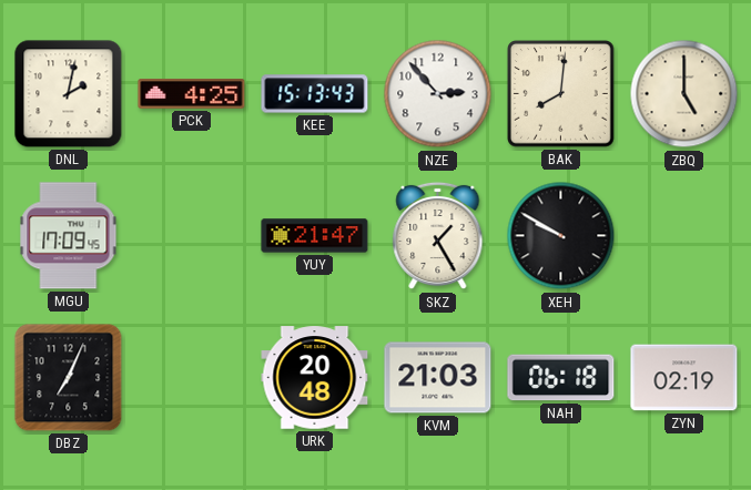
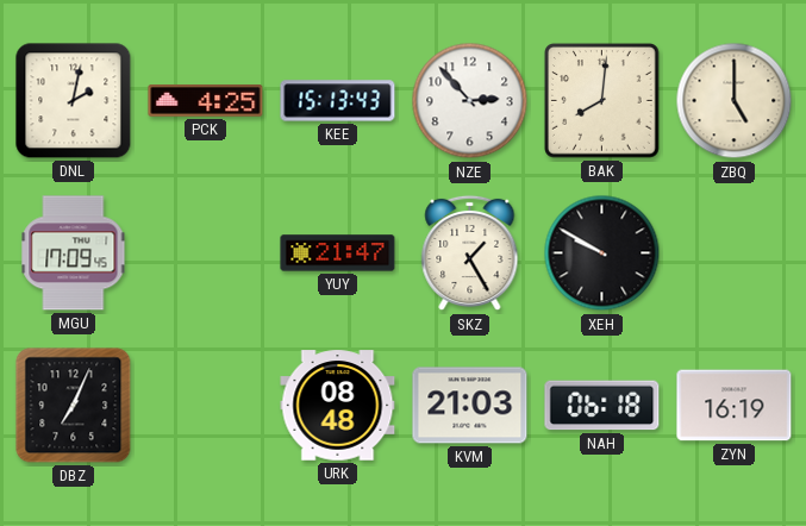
URK: 20:48 -> 08:48
ZYN: 02:19 -> 16:19
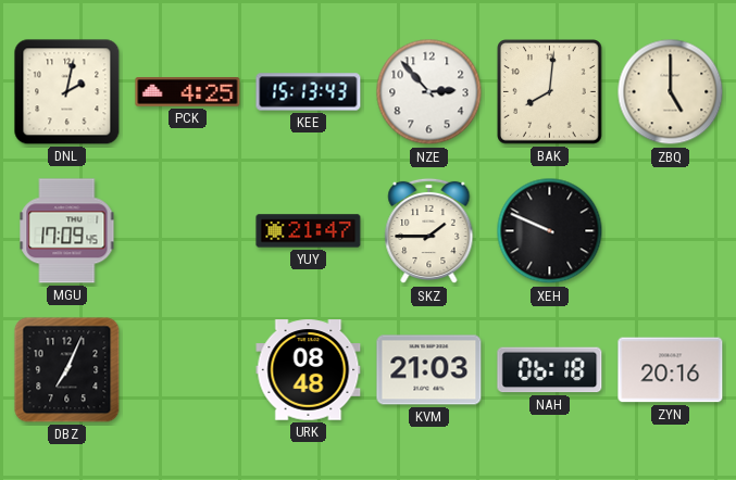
SKZ: 1:25 -> 1:45
XEH: 9:50 -> 9:49
ZYN: 16:19 -> 20:16
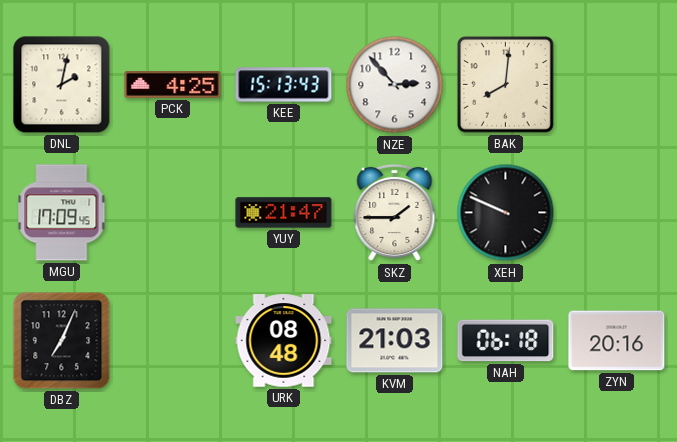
ZBQ: 5:00 -> none
